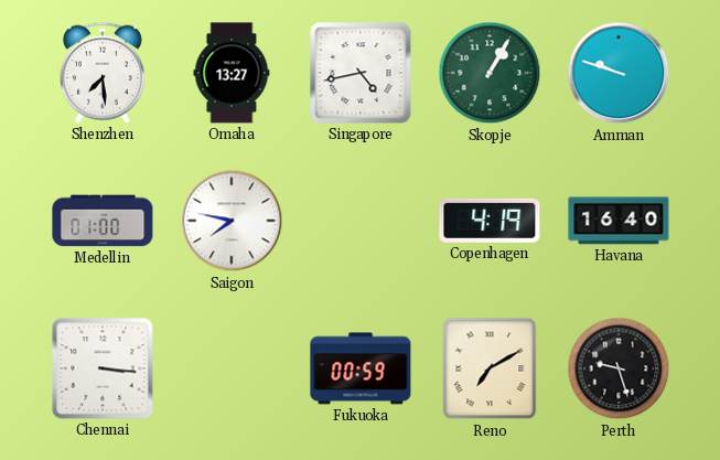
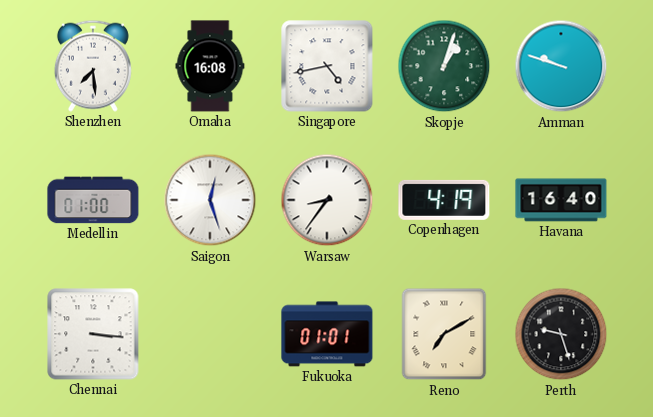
Omaha: 13:27 -> 16:08
Skopje: 1:05 -> 1:03
Saigon: 7:47 -> 12:27
Warsaw: none -> 8:36
Fukuoka: 00:59 -> 01:01
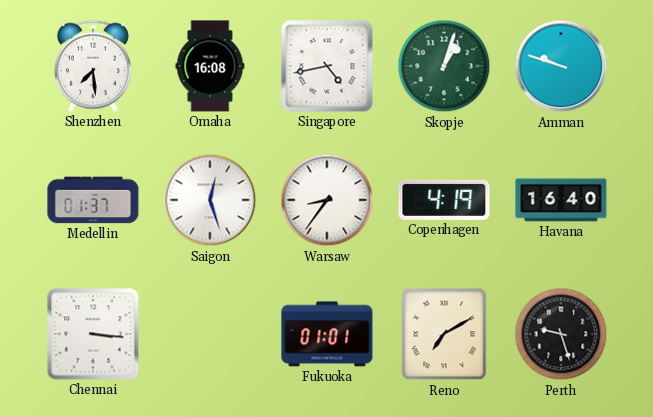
Medellin: 01:00 -> 01:37
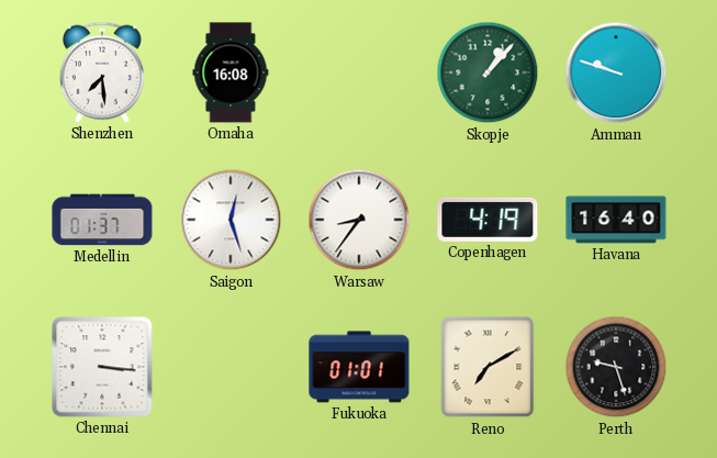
Singapore: 4:43 -> none
Skopje: 1:03 -> 1:07
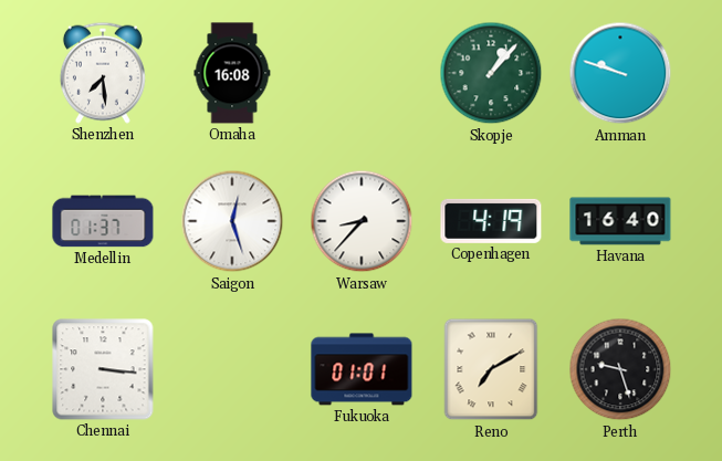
Warsaw: 8:36 -> 8:37
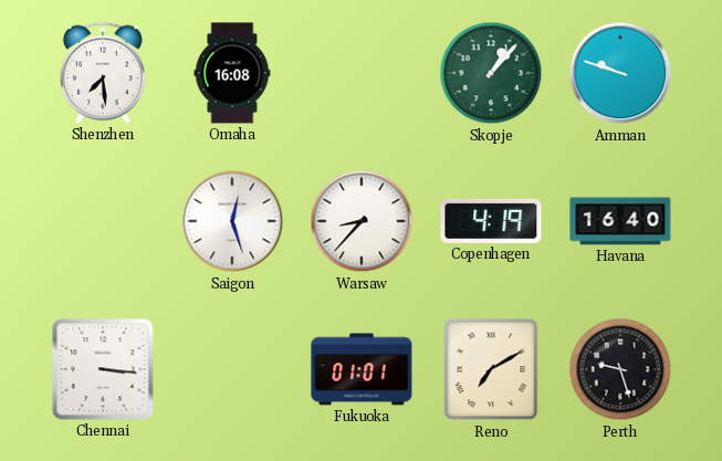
Medellin: 01:37 -> none
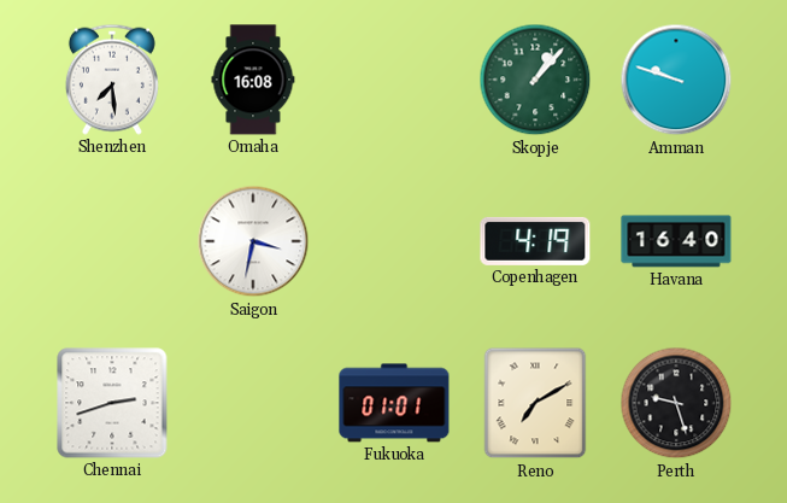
Saigon: 12:27 -> 3:32
Warsaw: 8:37 -> none
Chennai: 3:16 -> 2:42
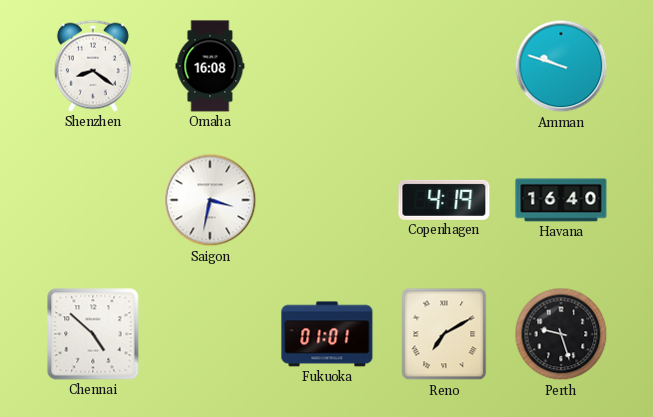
Shenzhen: 7:29 -> 8:21
Skopje: 1:07 -> none
Chennai: 2:42 -> 4:52
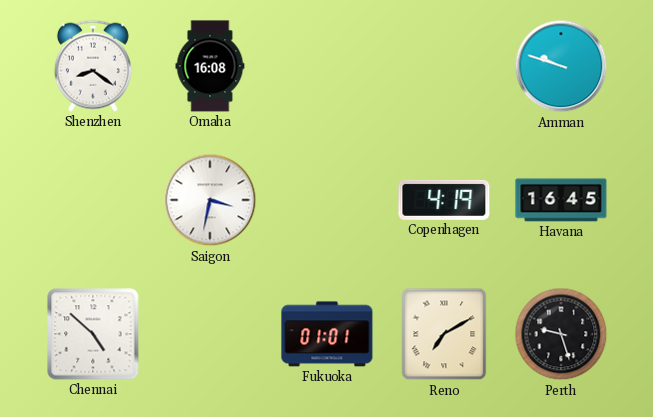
Havana: 16:40 -> 16:45
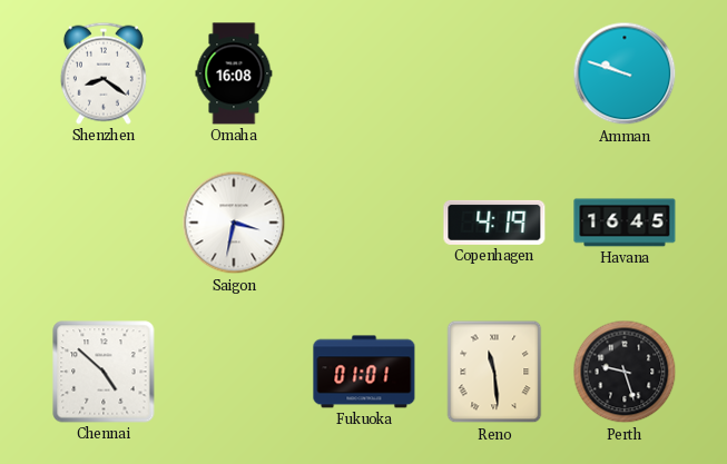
Reno: 7:10 -> 11:29
